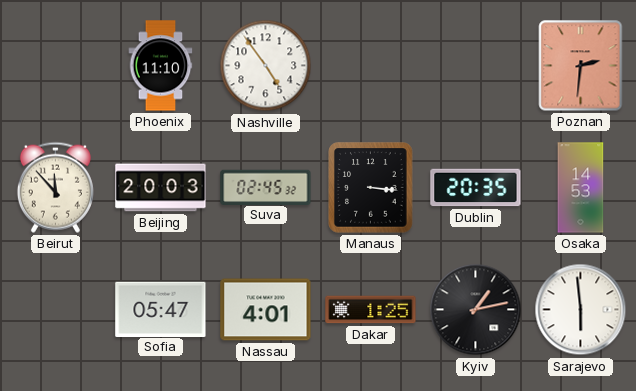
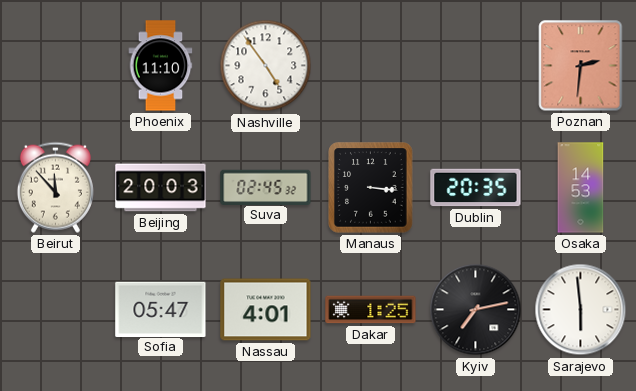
Kyiv: 1:13 -> 7:13
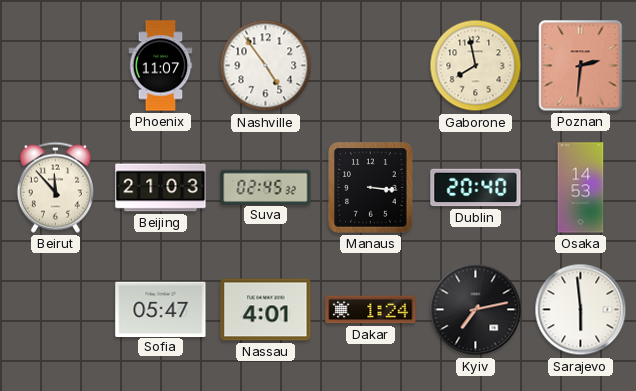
Phoenix: 11:10 -> 11:07
Gaborone: none -> 7:58
Beijing: 20:03 -> 21:03
Dublin: 20:35 -> 20:40
Dakar: 1:25 -> 1:24
